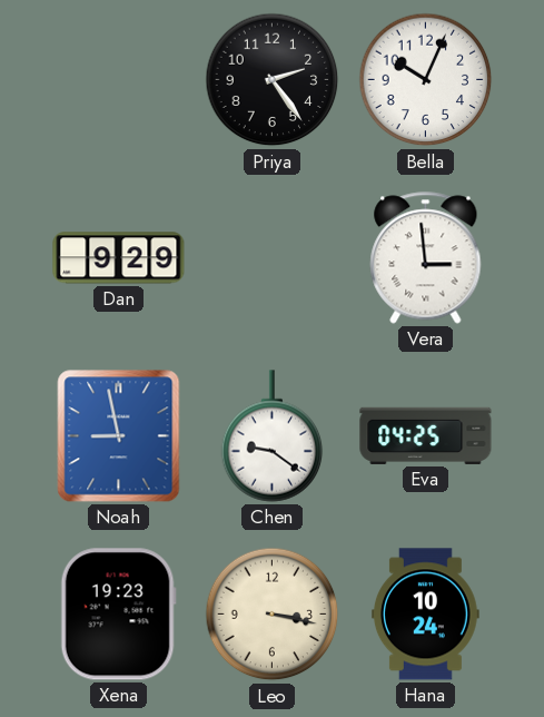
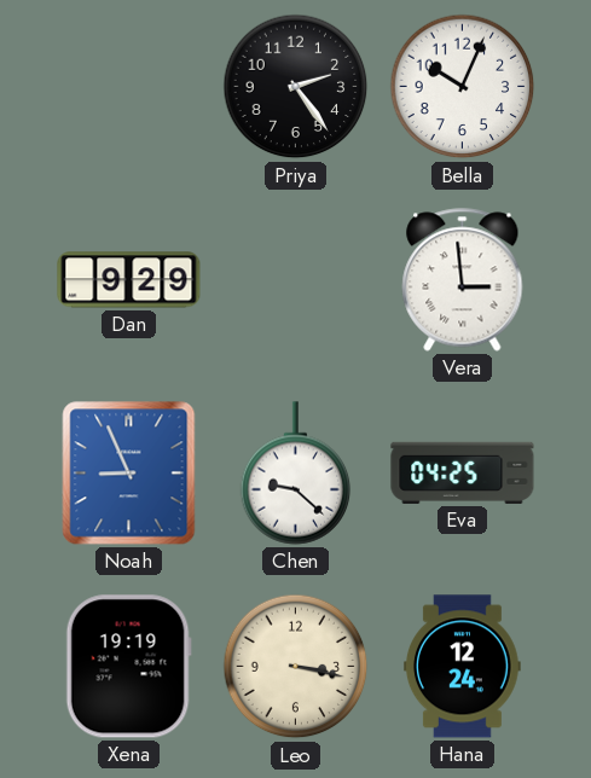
Noah: 8:58 -> 8:56
Chen: 9:21 -> 9:22
Xena: 19:23 -> 19:19
Hana: 10:24 -> 12:24
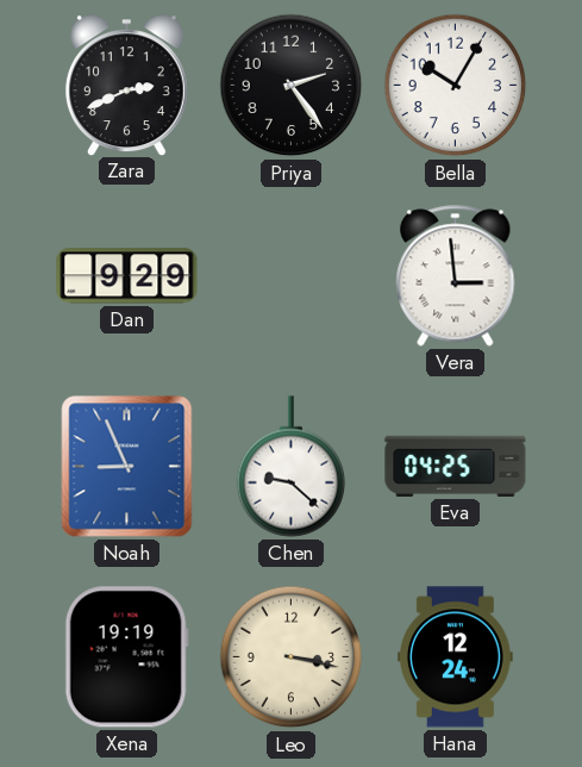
Zara: none -> 2:41
Bella: 10:04 -> 10:05
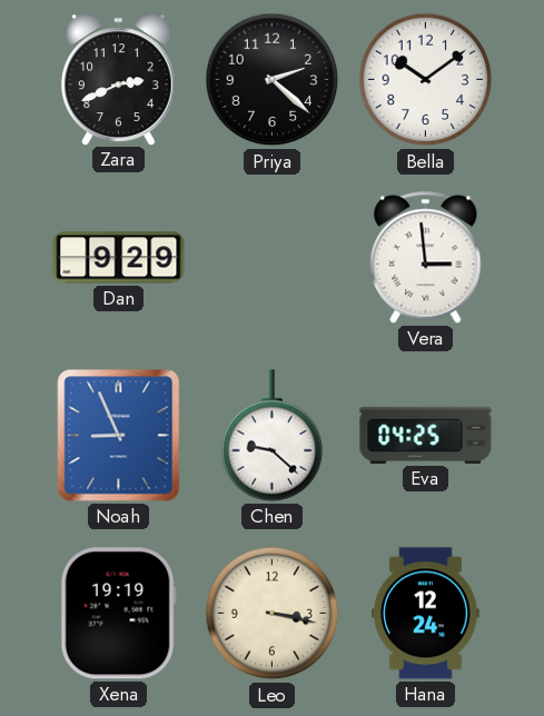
Priya: 2:24 -> 2:22
Bella: 10:05 -> 10:09
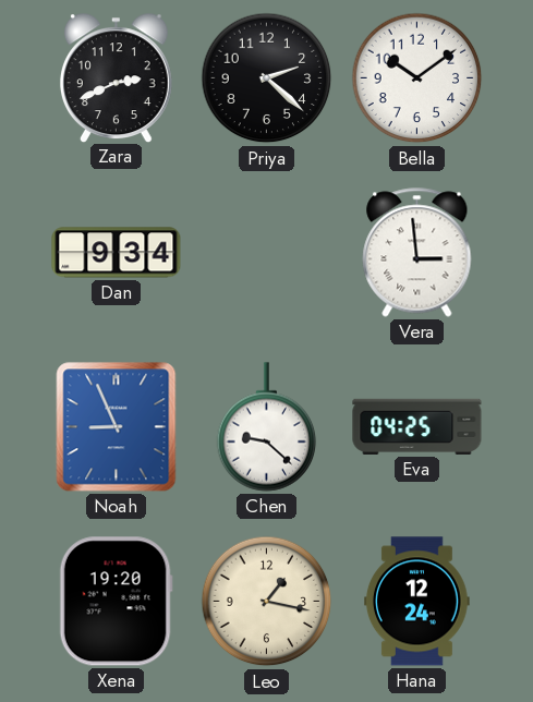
Dan: 9:29 -> 9:34
Xena: 19:19 -> 19:20
Leo: 3:17 -> 1:17
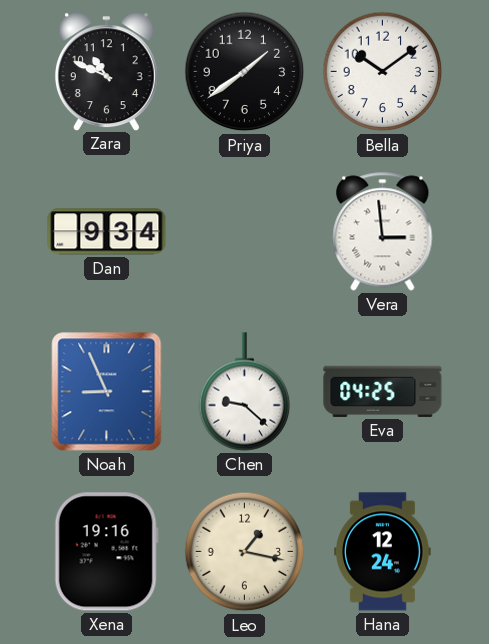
Zara: 2:41 -> 10:49
Priya: 2:22 -> 1:39
Xena: 19:20 -> 19:16
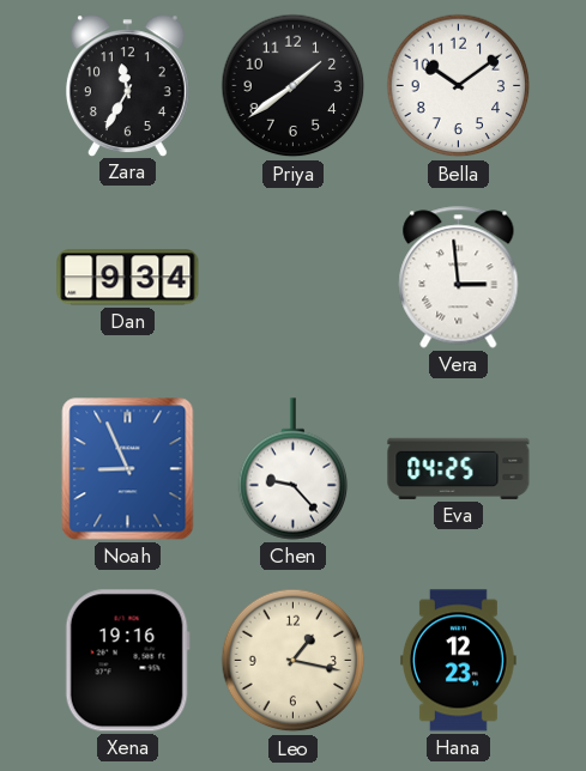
Zara: 10:49 -> 11:35
Chen: 9:22 -> 9:23
Hana: 12:24 -> 12:23
